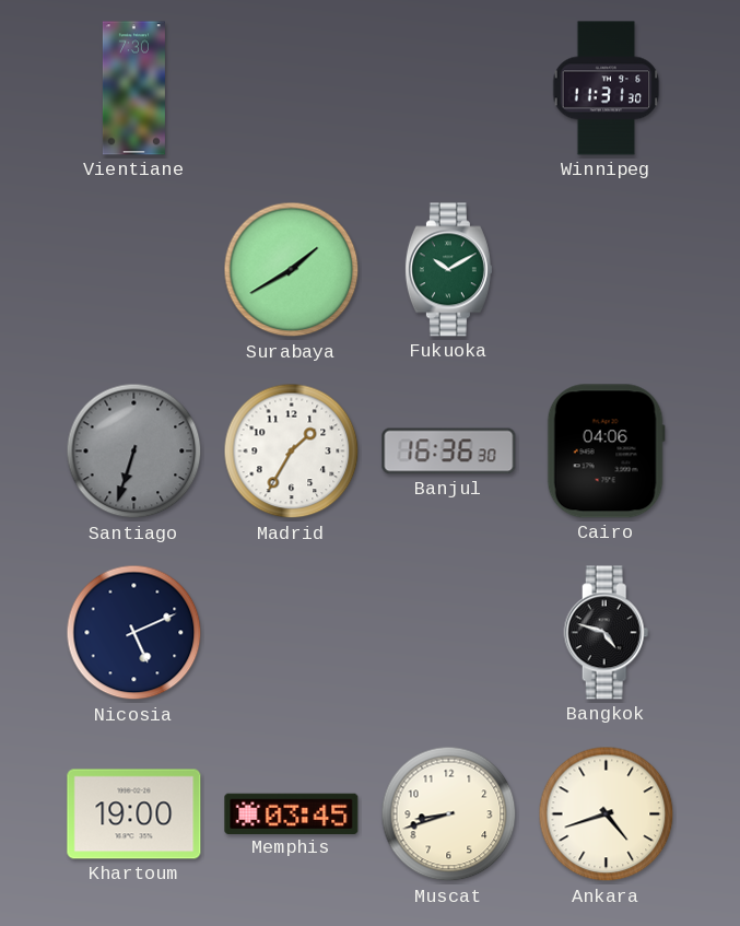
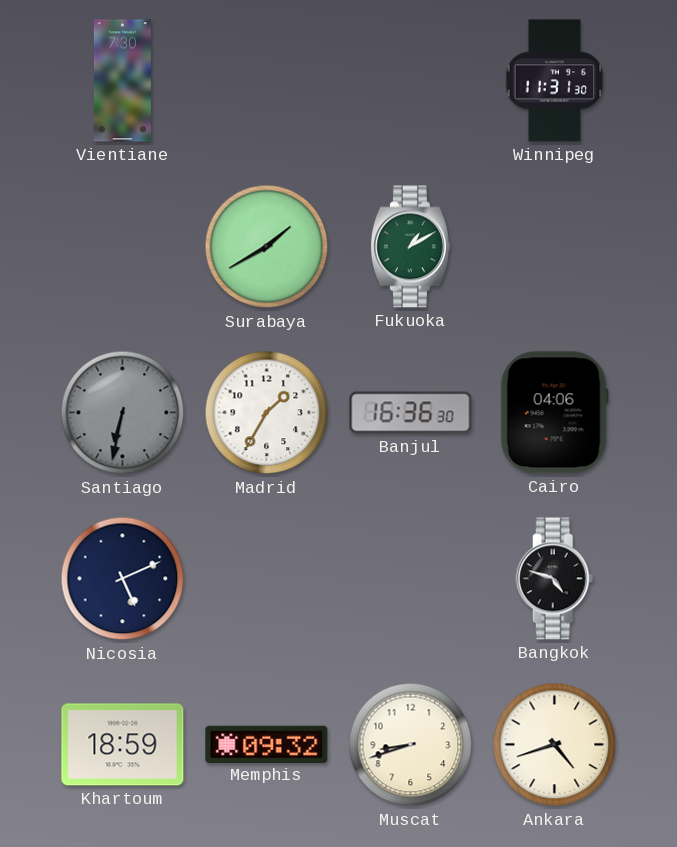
Fukuoka: 10:10 -> 1:10
Santiago: 6:33 -> 6:32
Khartoum: 19:00 -> 18:59
Memphis: 03:45 -> 09:32
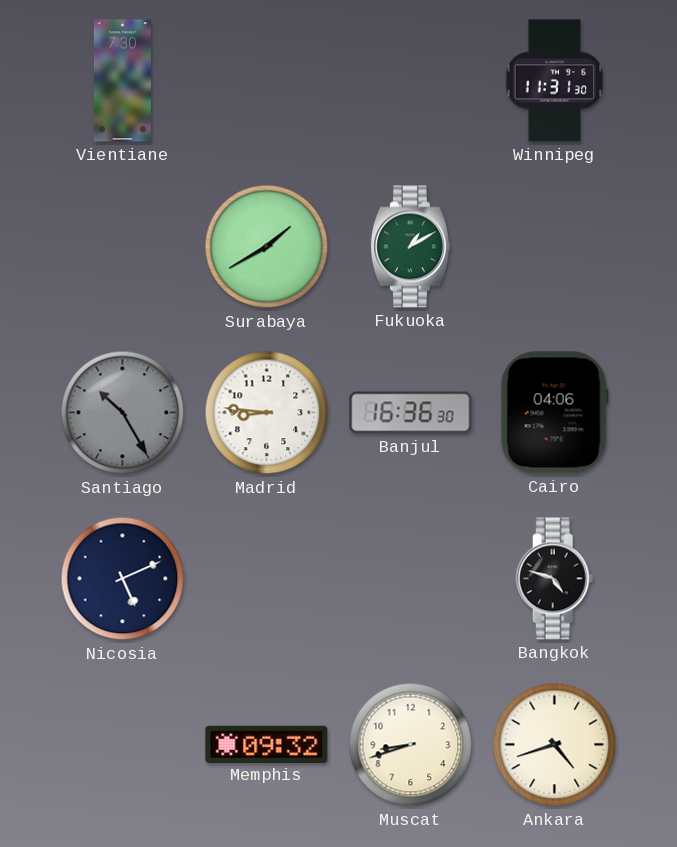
Santiago: 6:32 -> 10:25
Madrid: 1:35 -> 8:46
Khartoum: 18:59 -> none
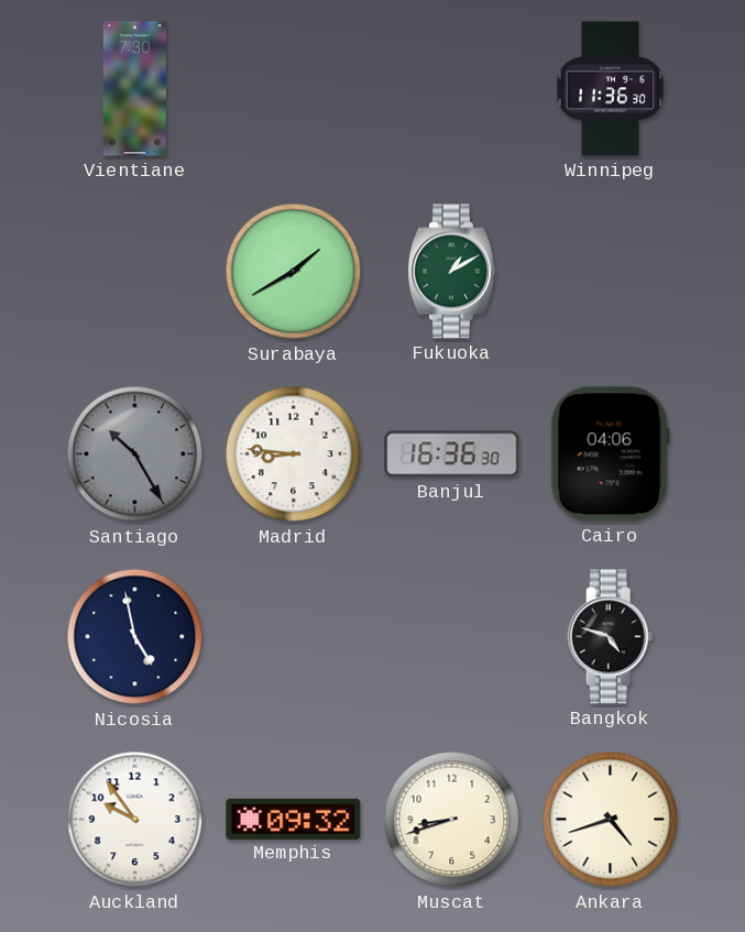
Winnipeg: 11:31 -> 11:36
Nicosia: 5:11 -> 4:58
Auckland: none -> 9:54
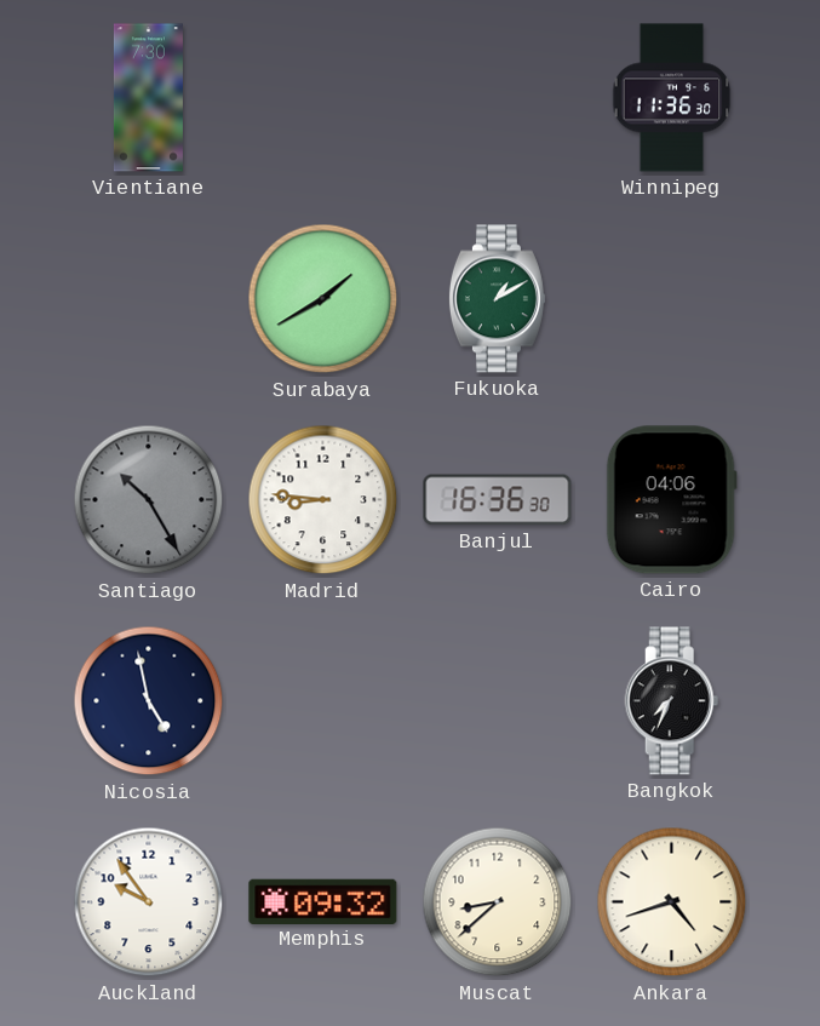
Bangkok: 4:48 -> 7:34
Muscat: 8:42 -> 8:38
